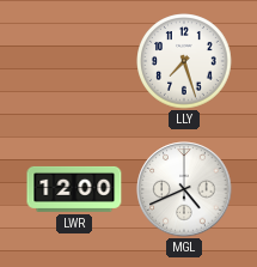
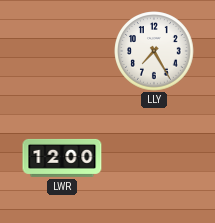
LLY: 7:27 -> 7:25
MGL: 4:41 -> none
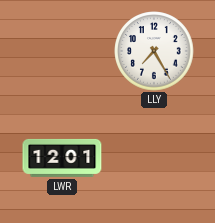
LWR: 12:00 -> 12:01
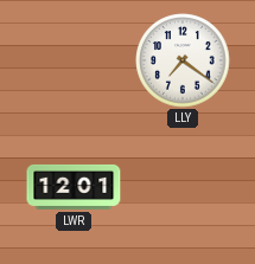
LLY: 7:25 -> 7:21
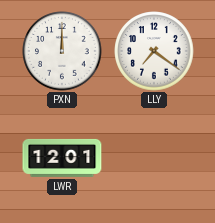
PXN: none -> 12:00
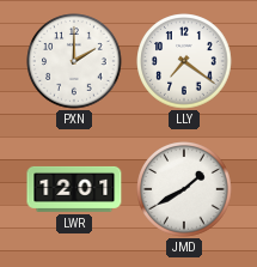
PXN: 12:00 -> 2:00
JMD: none -> 1:40
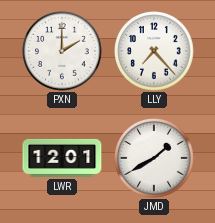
LLY: 7:21 -> 7:23
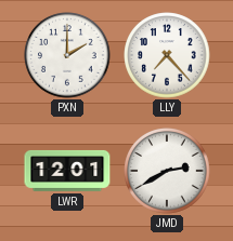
JMD: 1:40 -> 2:40
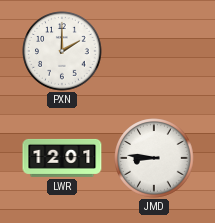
LLY: 7:23 -> none
JMD: 2:40 -> 8:46
